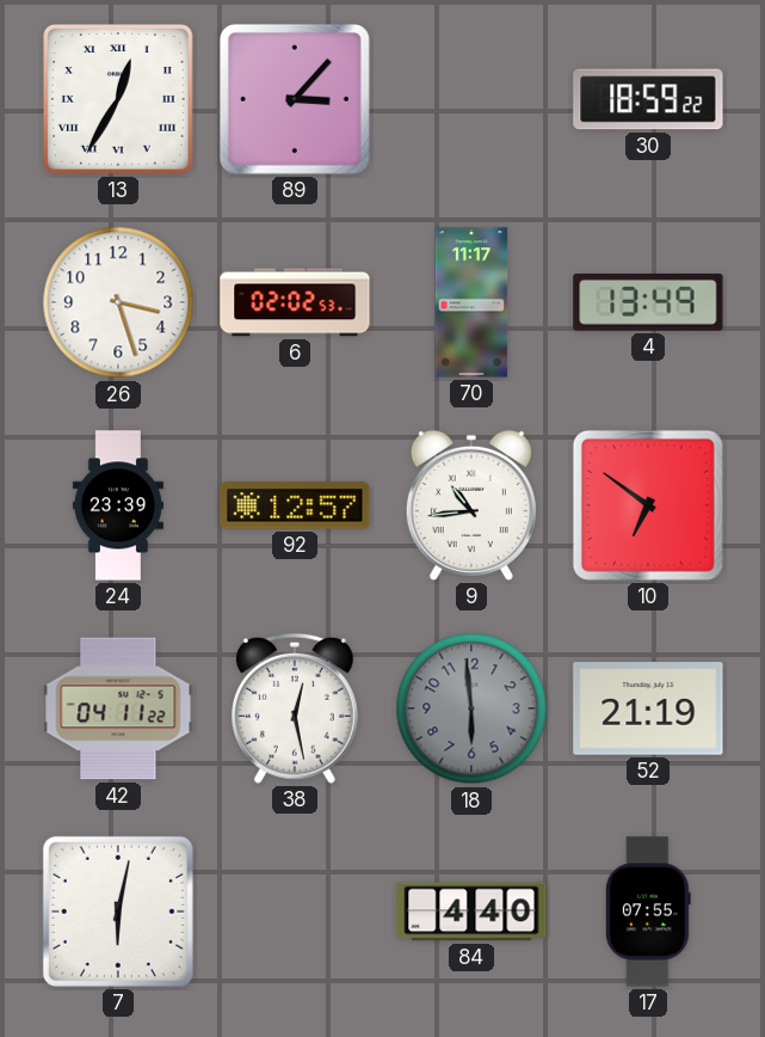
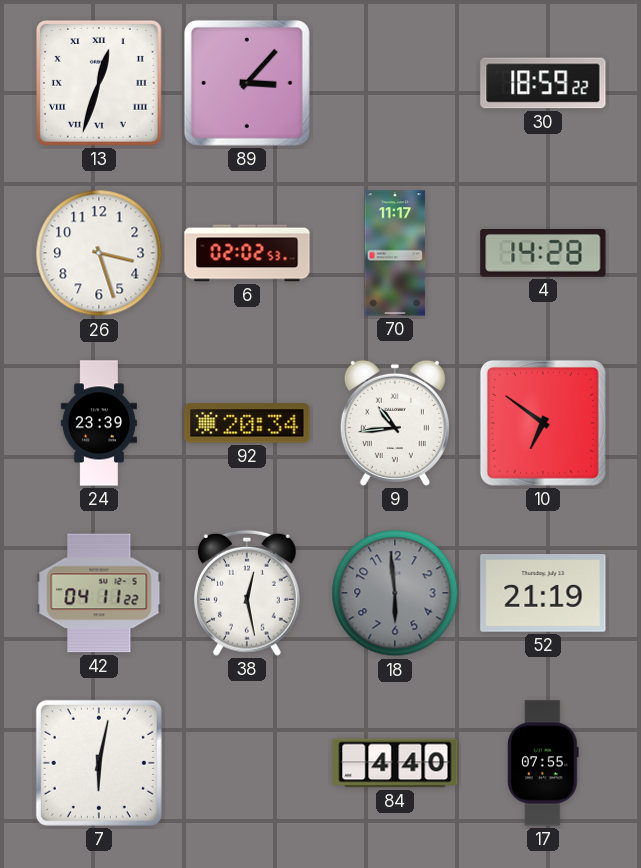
13: 12:35 -> 12:33
4: 13:49 -> 14:28
92: 12:57 -> 20:34
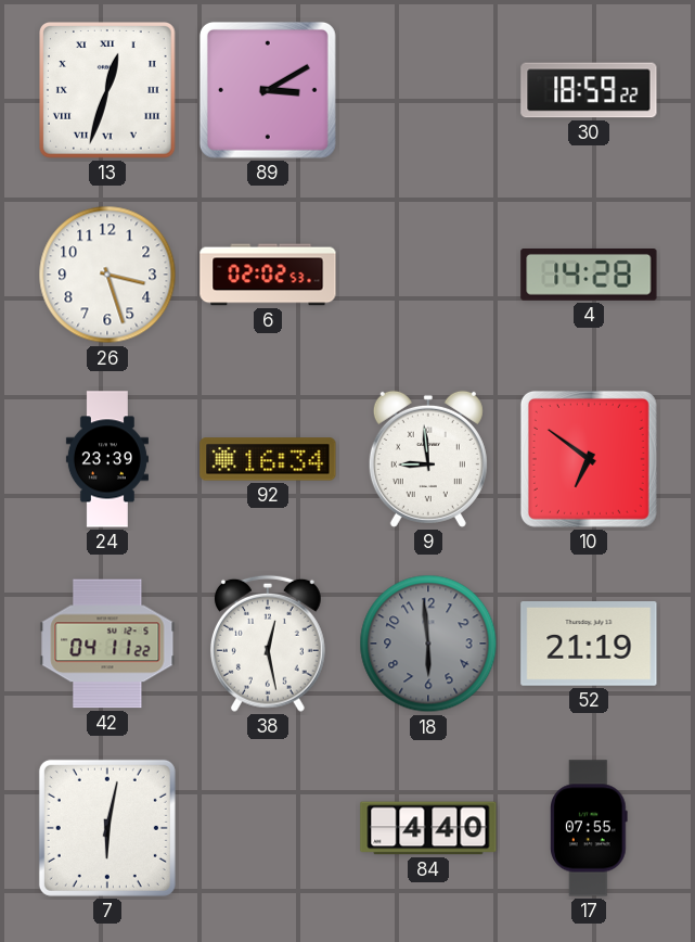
89: 3:07 -> 3:10
70: 11:17 -> none
92: 20:34 -> 16:34
9: 10:44 -> 8:59
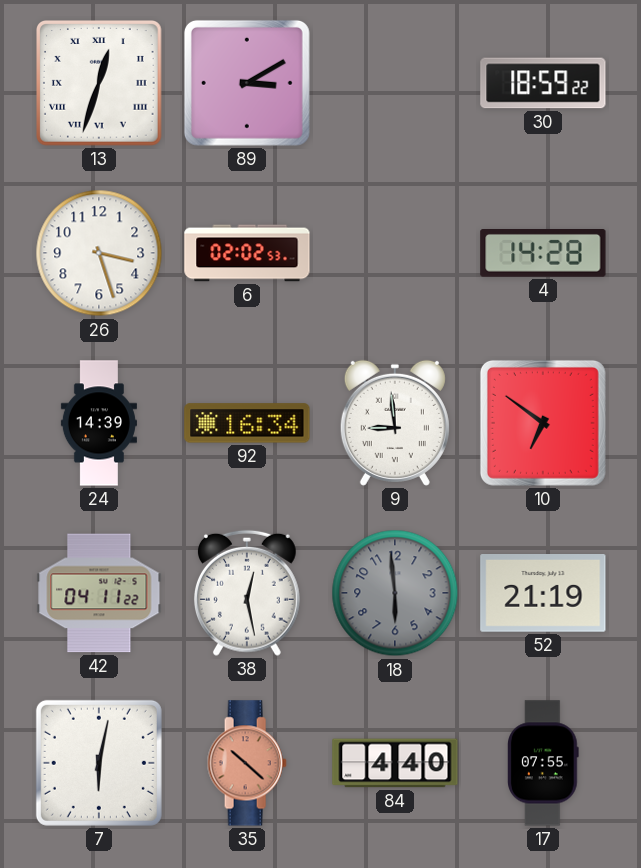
24: 23:39 -> 14:39
35: none -> 10:22
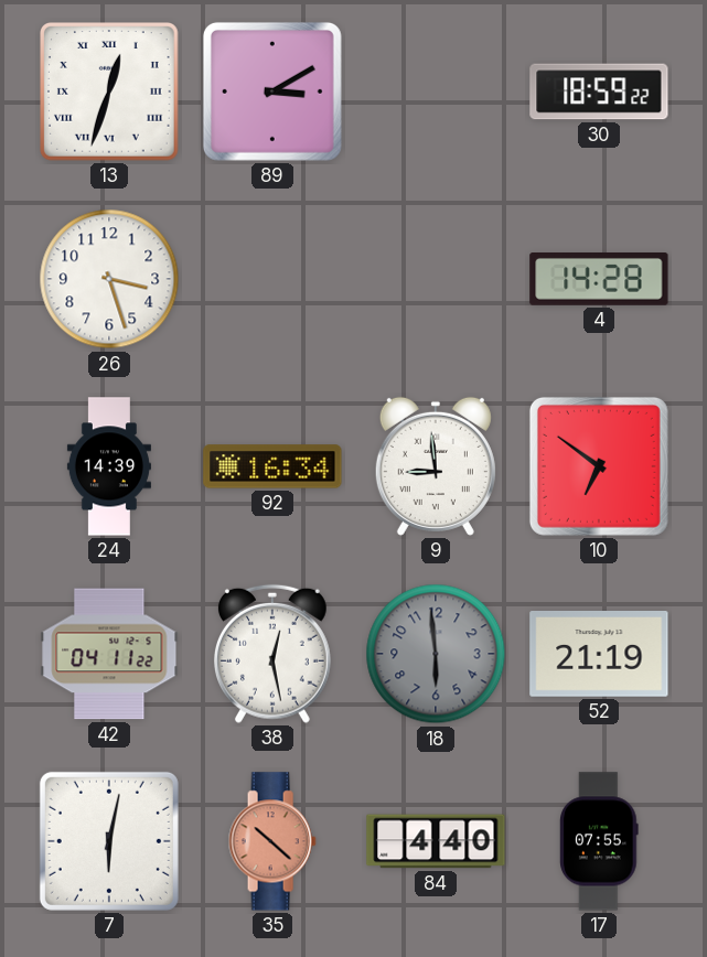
6: 02:02 -> none
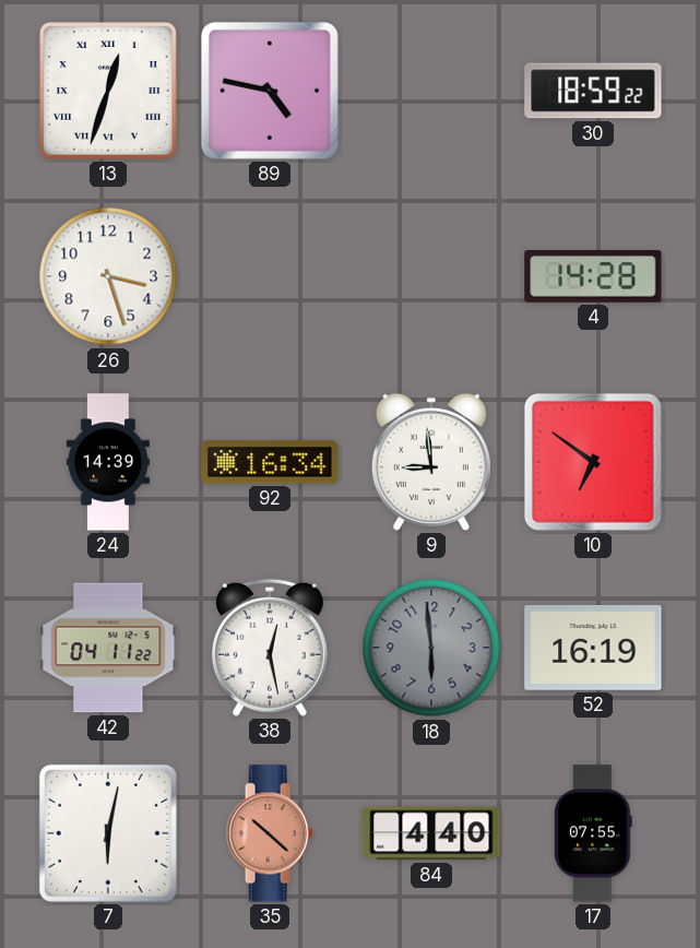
89: 3:10 -> 4:47
52: 21:19 -> 16:19
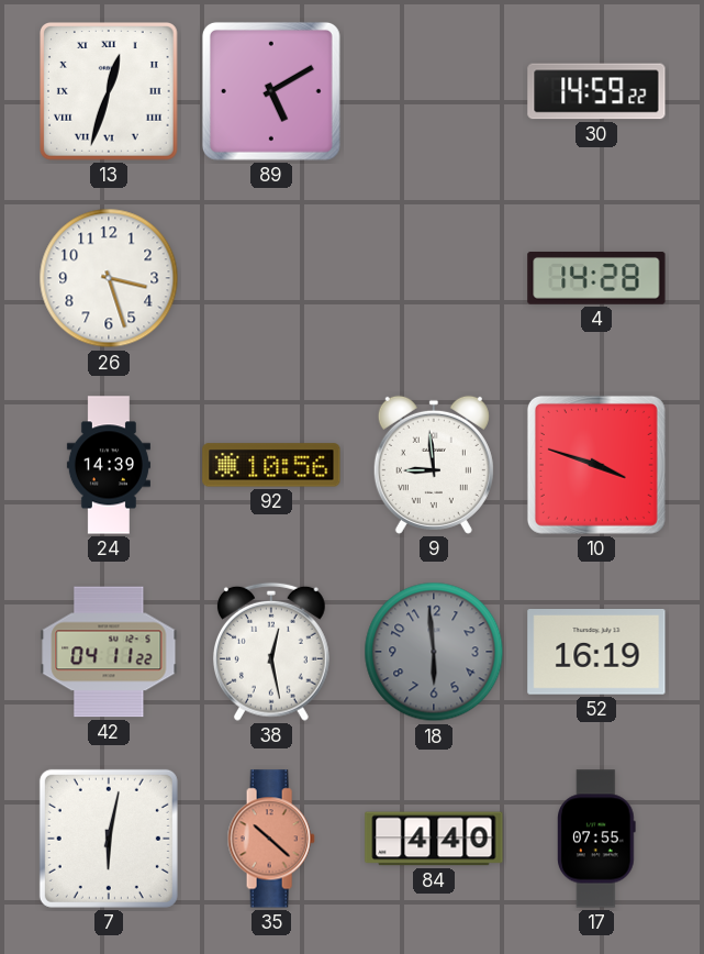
89: 4:47 -> 5:10
30: 18:59 -> 14:59
92: 16:34 -> 10:56
10: 6:51 -> 3:48
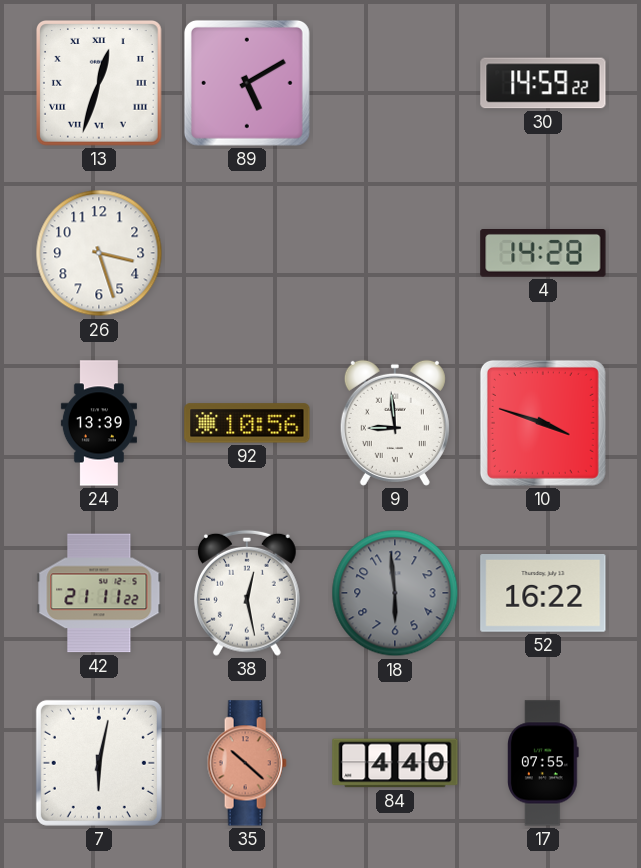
24: 14:39 -> 13:39
42: 04:11 -> 21:11
52: 16:19 -> 16:22
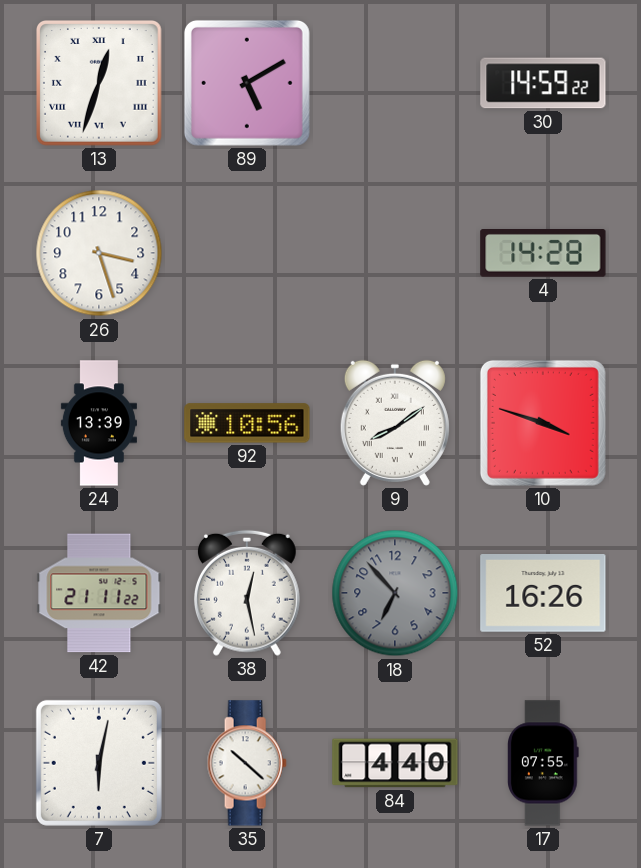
9: 8:59 -> 8:09
18: 5:59 -> 6:53
52: 16:22 -> 16:26
35 dial: salmon -> white
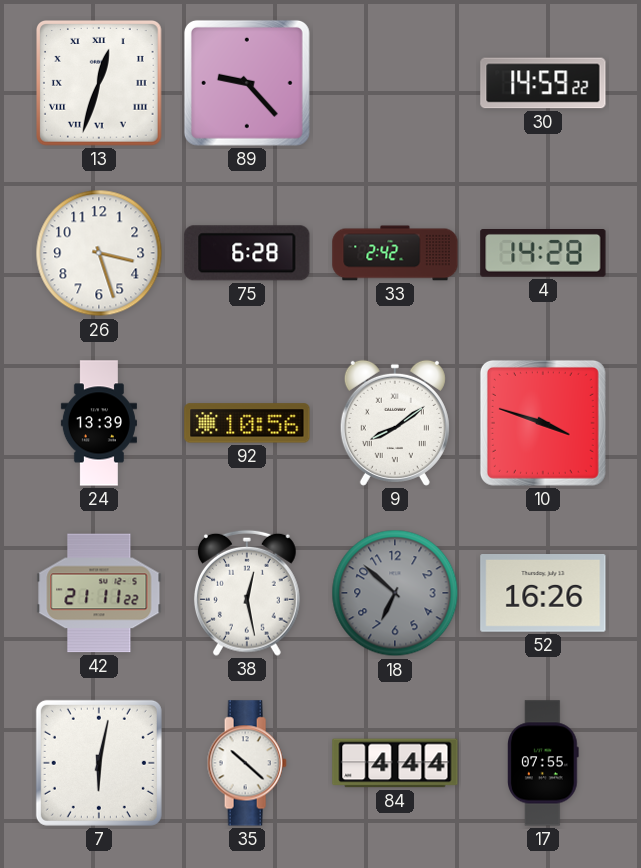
89: 5:10 -> 9:23
75: none -> 6:28
33: none -> 2:42
18: 6:53 -> 6:52
84: 4:40 -> 4:44
